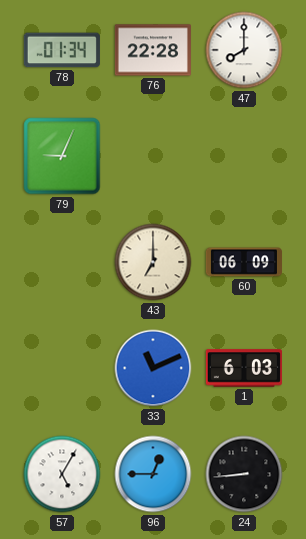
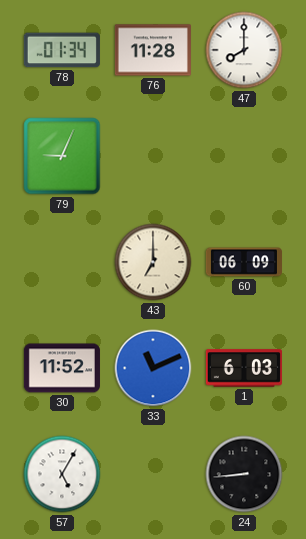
76: 22:28 -> 11:28
30: none -> 11:52
96: 12:45 -> none
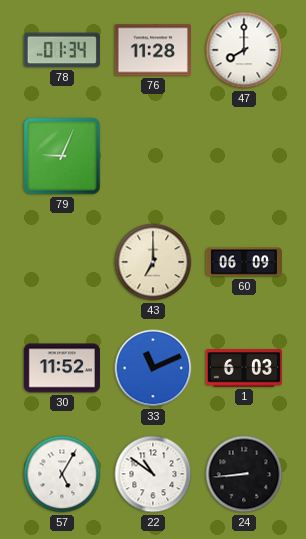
22: none -> 10:51
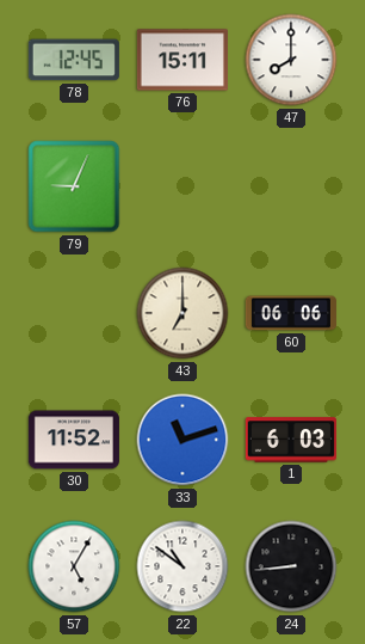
78: 01:34 -> 12:45
76: 11:28 -> 15:11
60: 06:09 -> 06:06
33: 11:11 -> 11:12
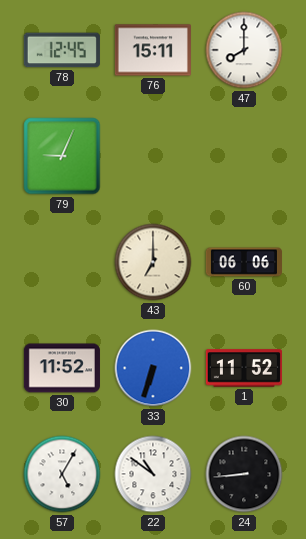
33: 11:12 -> 6:33
1: 6:03 -> 11:52
